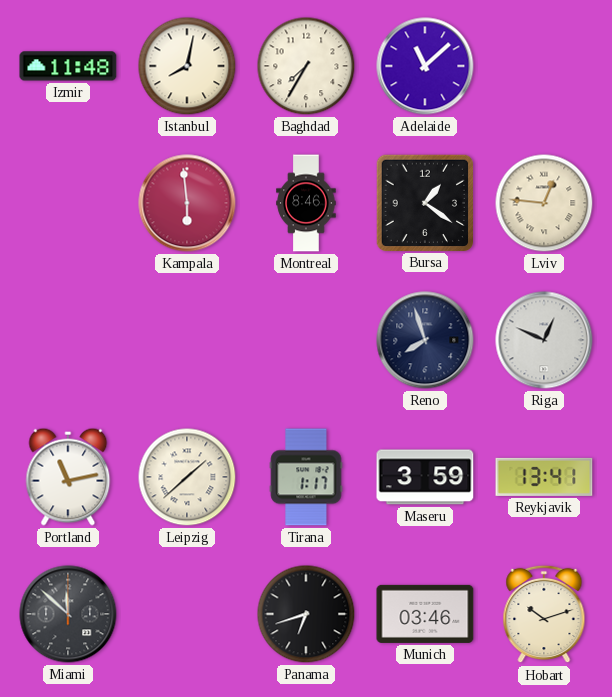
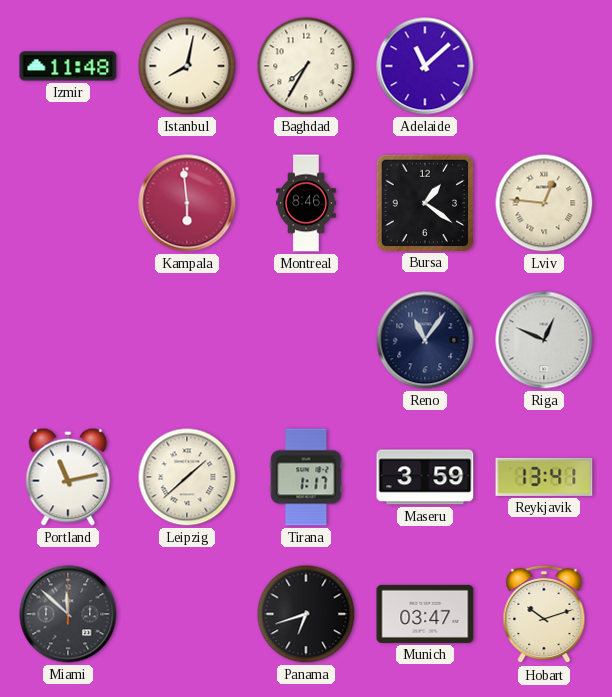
Reno: 7:57 -> 11:06
Munich: 03:46 -> 03:47
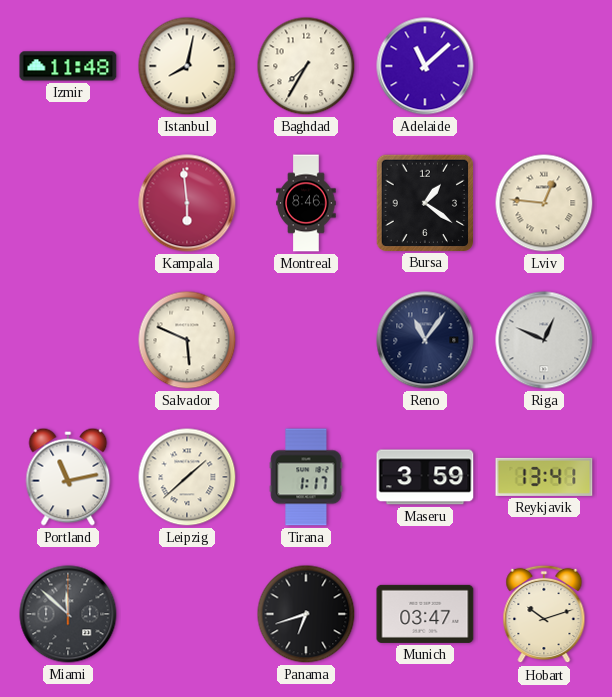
Salvador: none -> 5:49
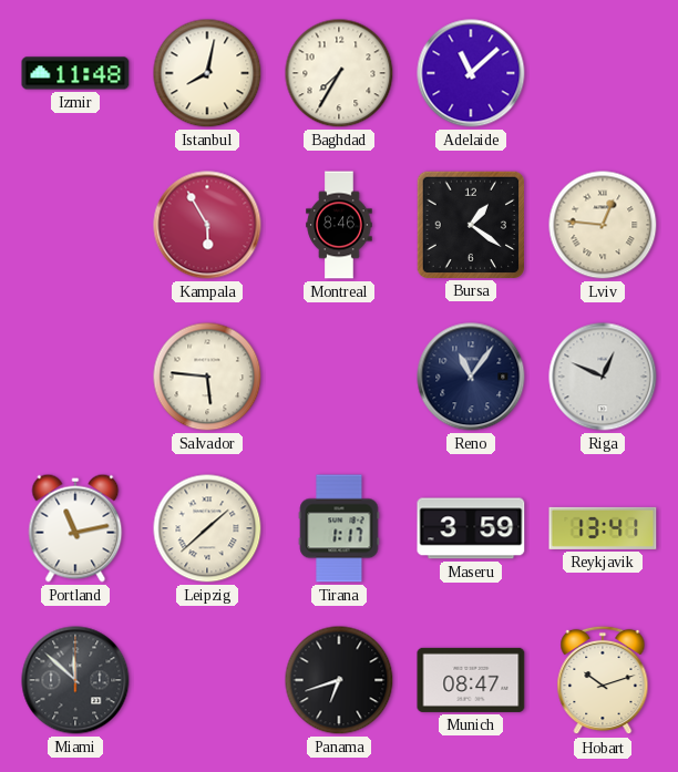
Kampala: 5:59 -> 5:55
Salvador: 5:49 -> 5:46
Munich: 03:47 -> 08:47
